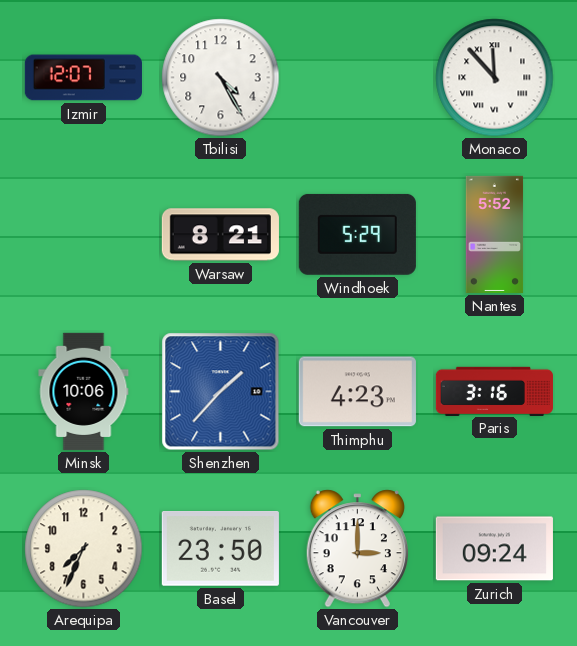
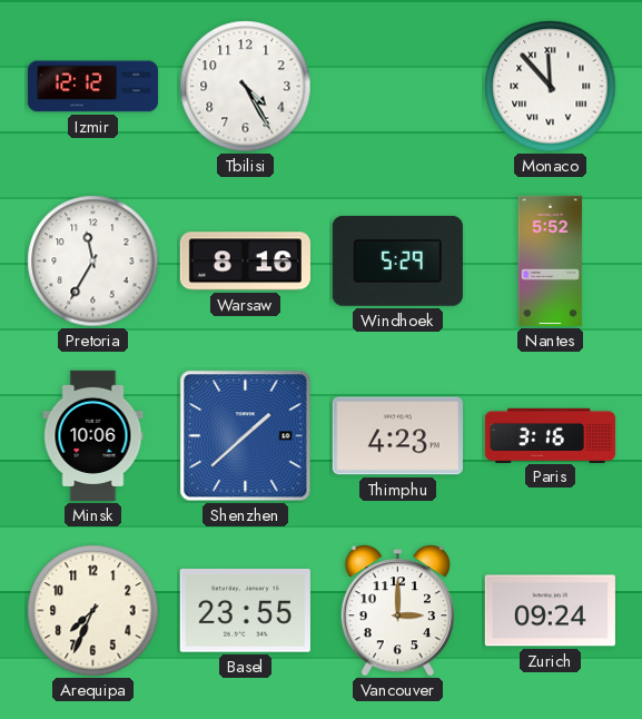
Izmir: 12:07 -> 12:12
Pretoria: none -> 11:35
Warsaw: 8:21 -> 8:16
Shenzhen: 1:37 -> 1:38
Basel: 23:50 -> 23:55
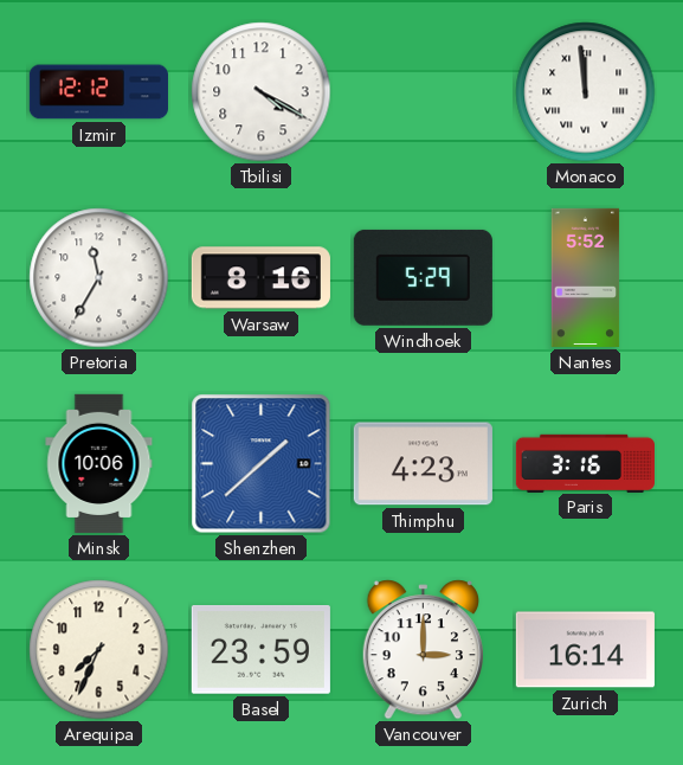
Tbilisi: 4:25 -> 4:20
Monaco: 11:53 -> 11:59
Basel: 23:55 -> 23:59
Zurich: 09:24 -> 16:14
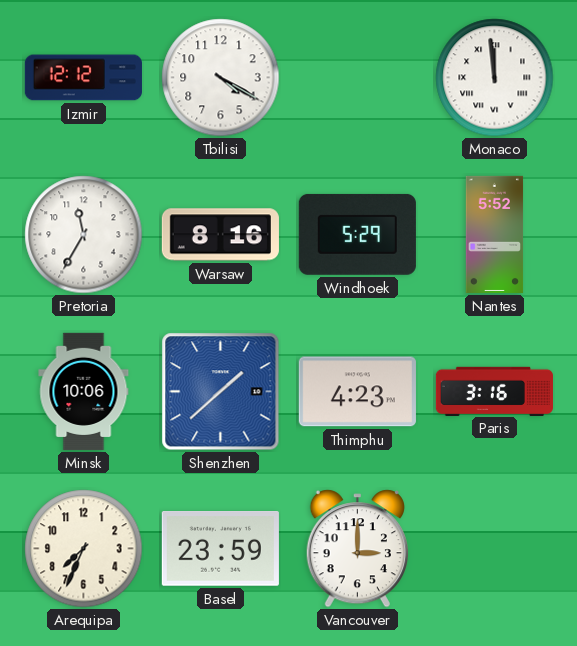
Zurich: 16:14 -> none
